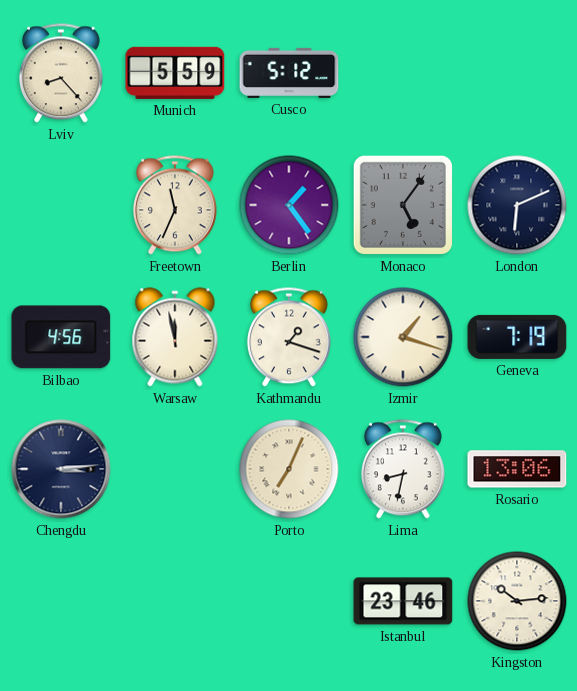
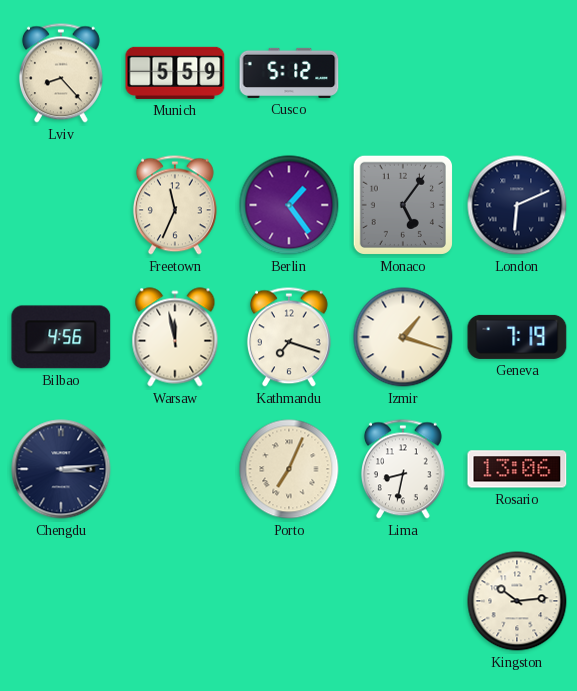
Kathmandu: 1:18 -> 7:18
Istanbul: 23:46 -> none
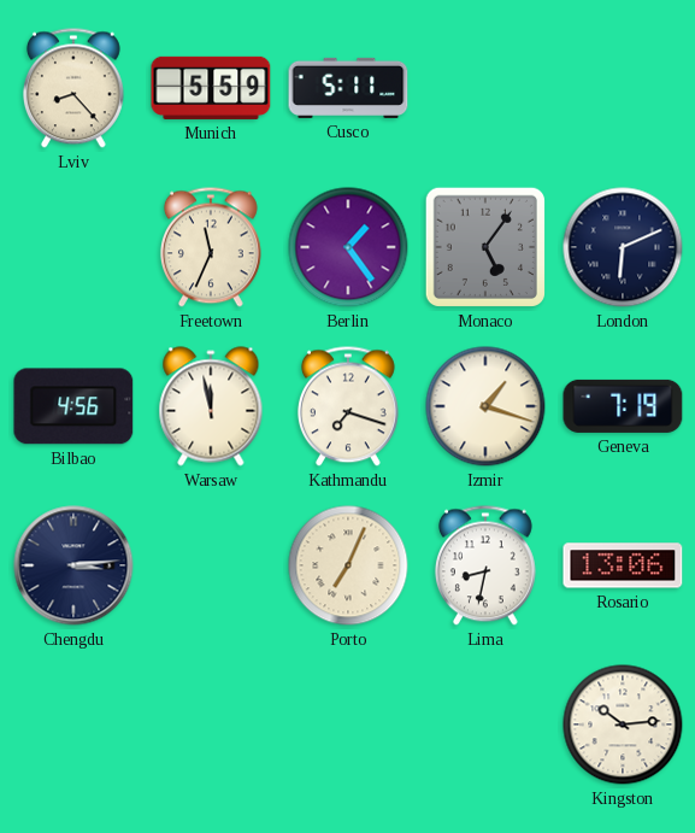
Cusco: 5:12 -> 5:11
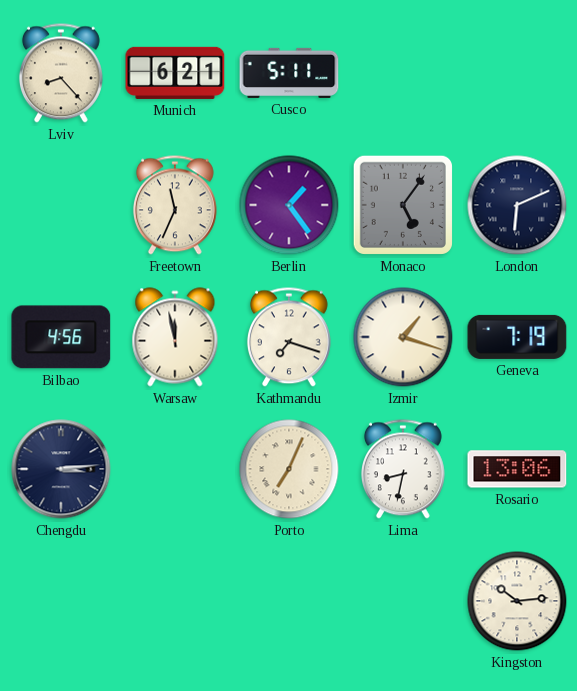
Munich: 5:59 -> 6:21
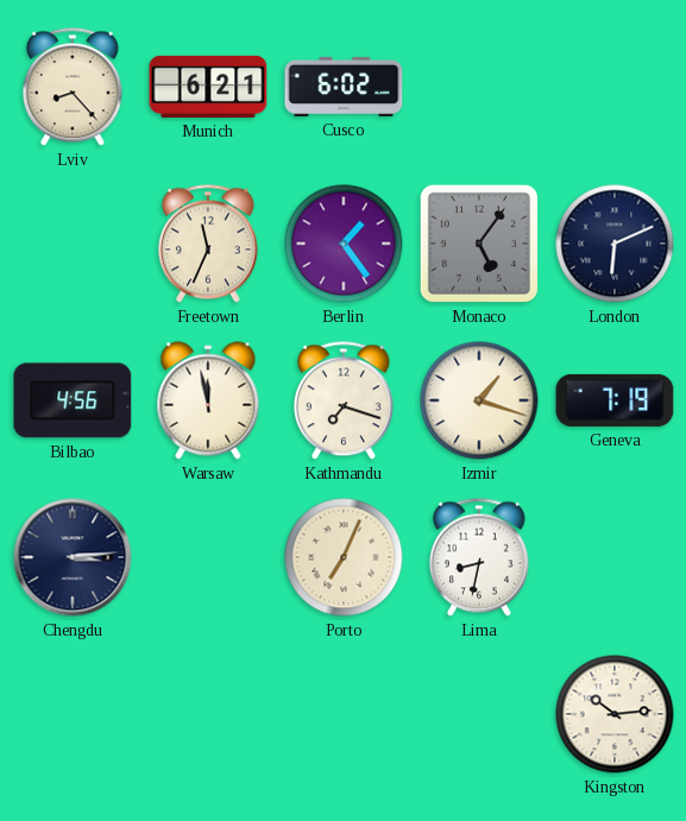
Cusco: 5:11 -> 6:02
Rosario: 13:06 -> none
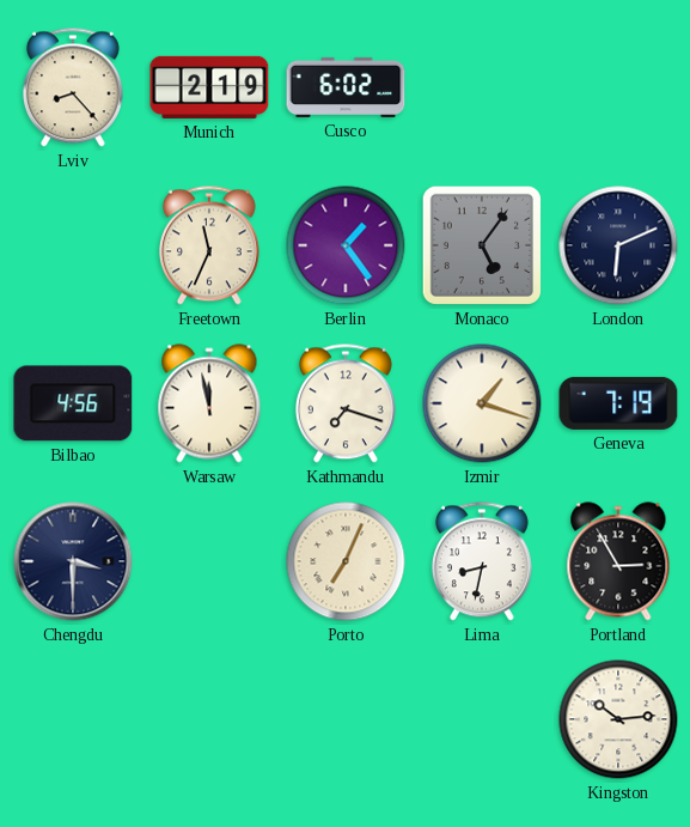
Munich: 6:21 -> 2:19
Chengdu: 3:14 -> 3:30
Portland: none -> 2:55
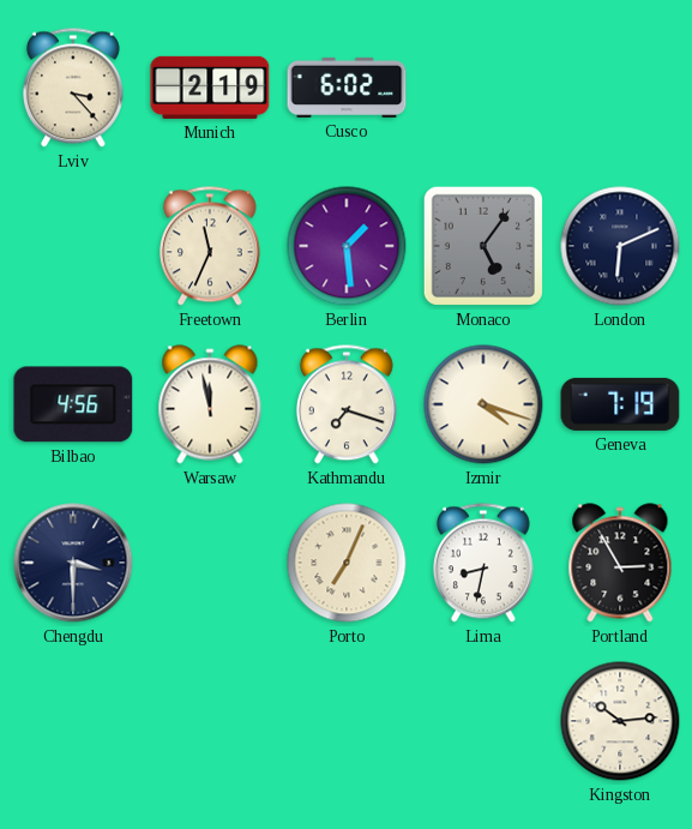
Lviv: 8:23 -> 3:23
Berlin: 1:24 -> 1:29
Izmir: 1:18 -> 4:18
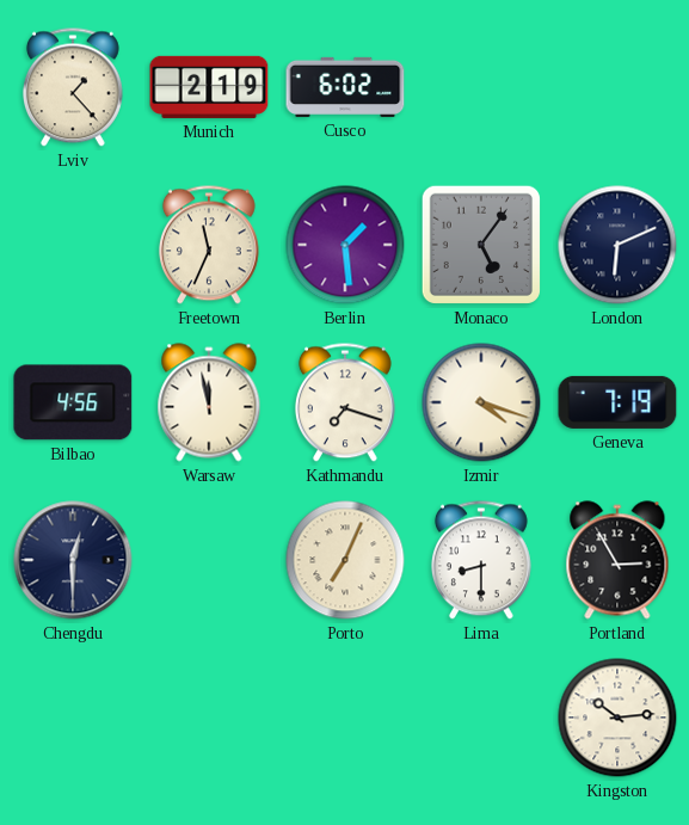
Lviv: 3:23 -> 1:23
Chengdu: 3:30 -> 12:30
Lima: 8:32 -> 8:30
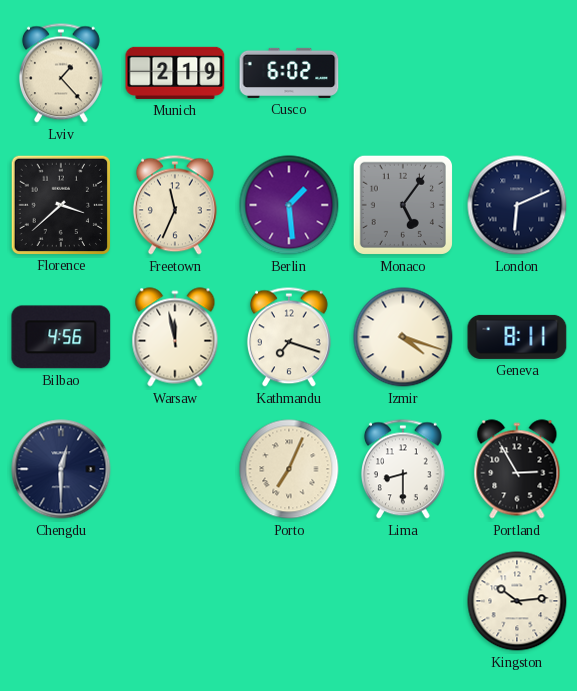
Florence: none -> 3:38
Geneva: 7:19 -> 8:11
